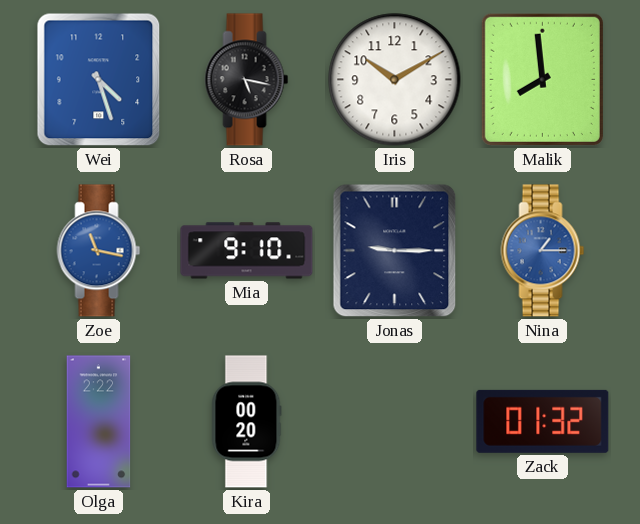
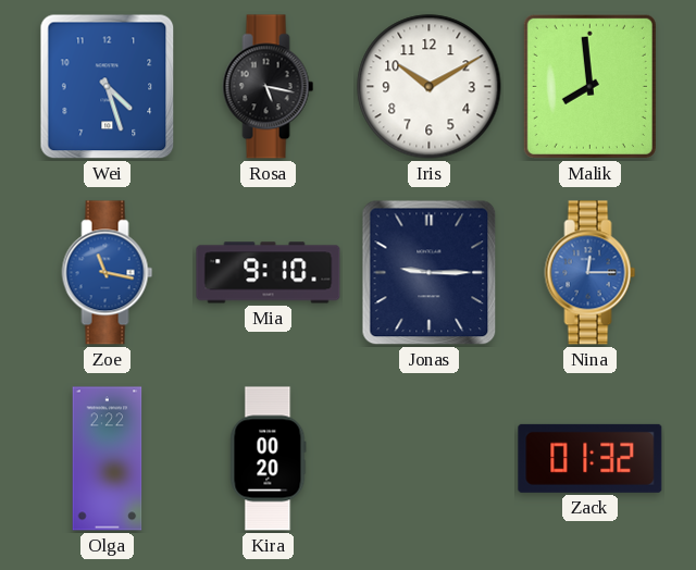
Nina: 1:15 -> 12:15
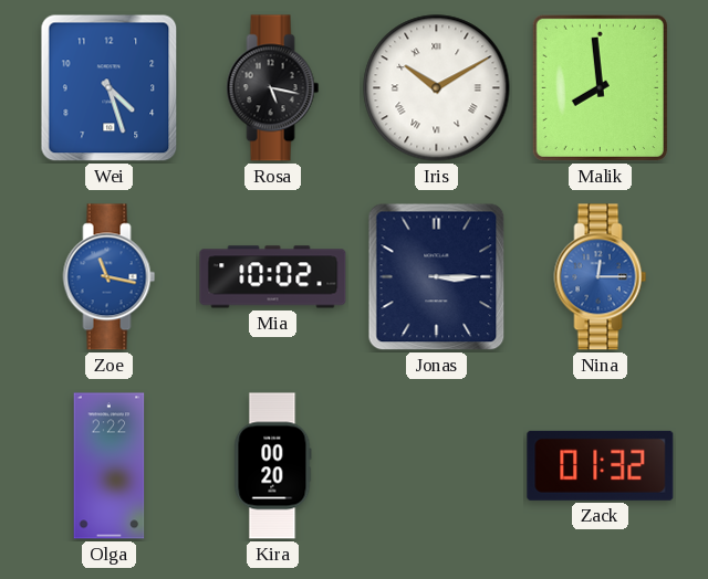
Iris numerals: Arabic -> Roman
Mia: 9:10 -> 10:02
Jonas: 9:15 -> 3:15
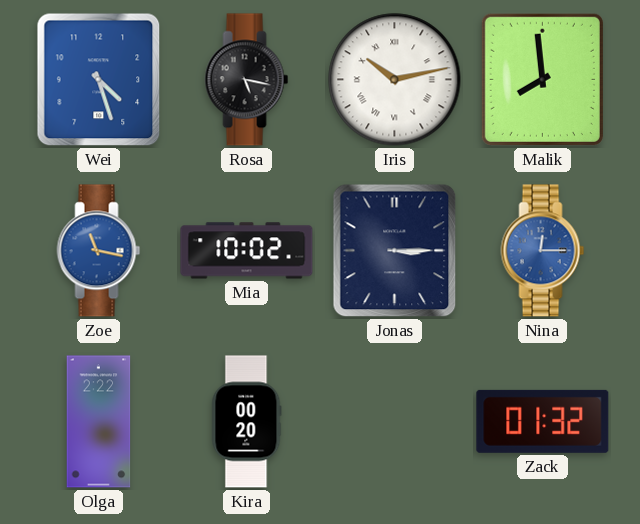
Iris: 10:10 -> 10:13
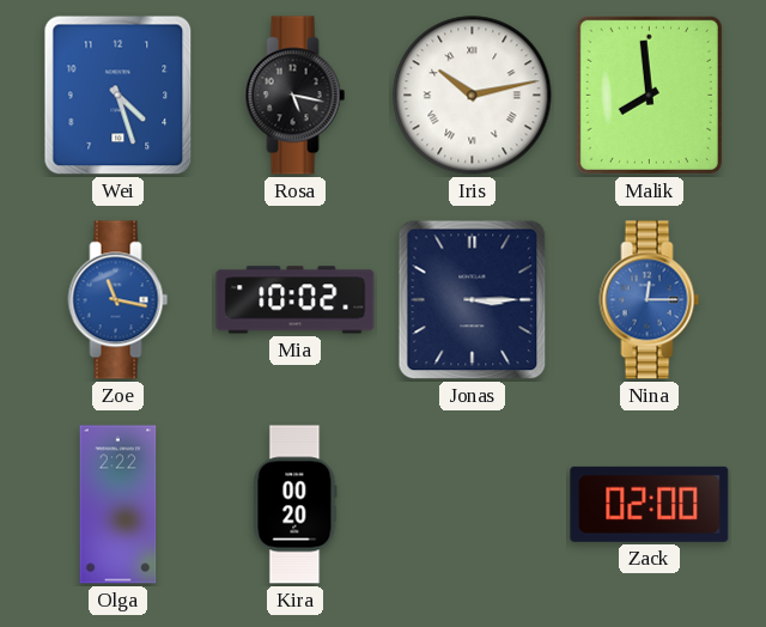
Zack: 01:32 -> 02:00
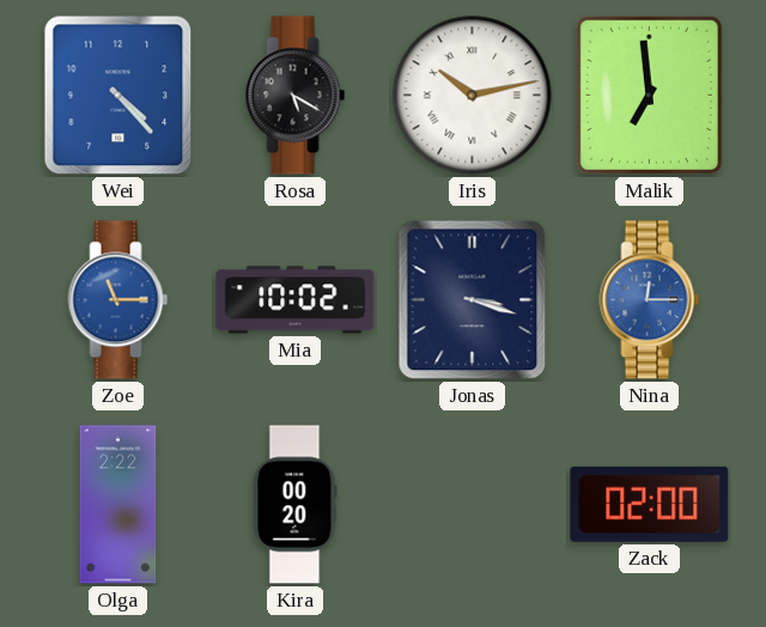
Wei: 4:27 -> 4:23
Rosa: 5:17 -> 5:20
Malik: 7:59 -> 6:59
Zoe: 11:17 -> 11:15
Jonas: 3:15 -> 3:18
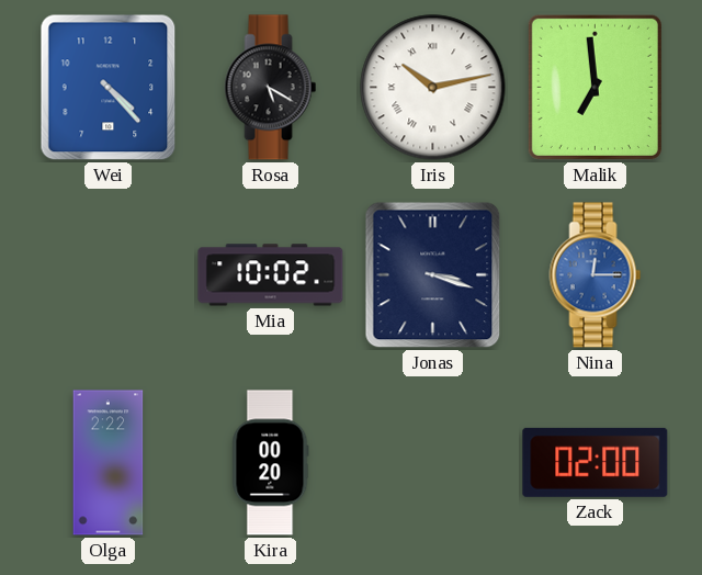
Zoe: 11:15 -> none
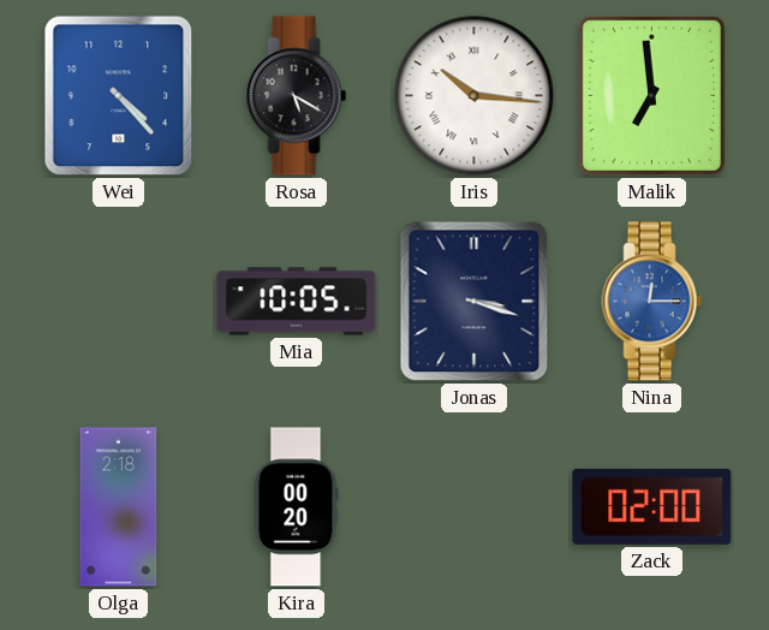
Iris: 10:13 -> 10:16
Mia: 10:02 -> 10:05
Olga: 2:22 -> 2:18
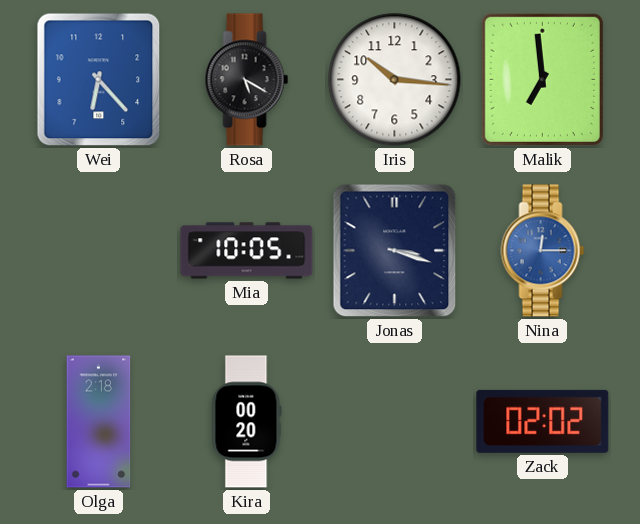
Wei: 4:23 -> 6:23
Iris numerals: Roman -> Arabic
Zack: 02:00 -> 02:02
